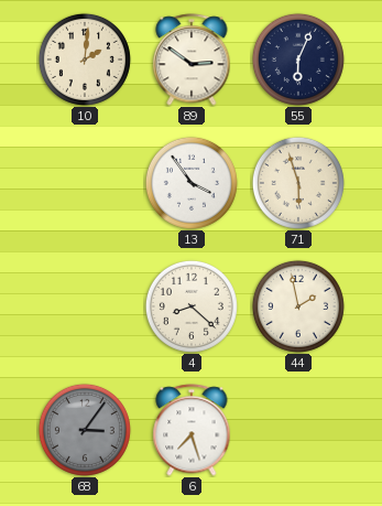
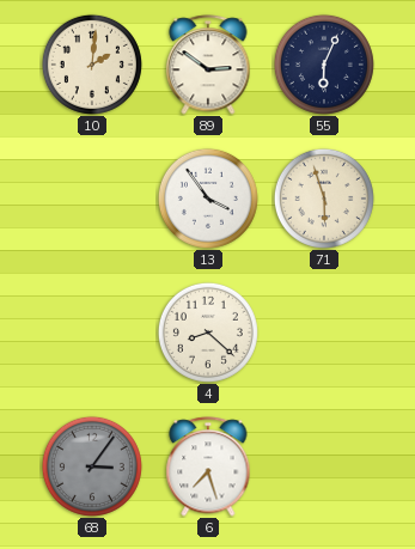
44: 1:58 -> none
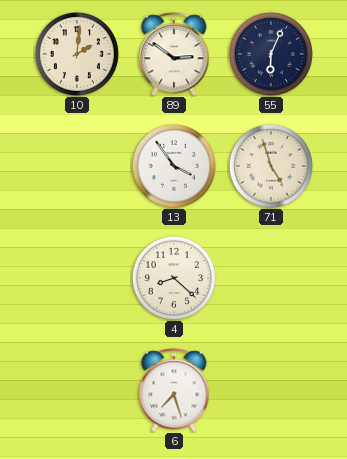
71: 5:57 -> 4:57
68: 3:06 -> none
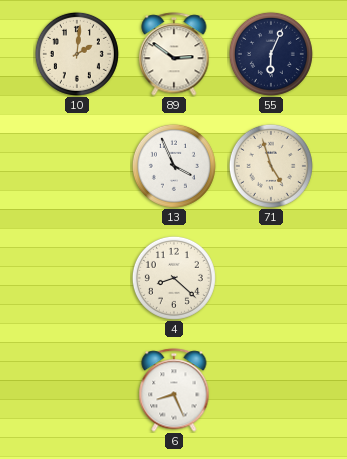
13: 3:54 -> 3:56
6: 7:27 -> 8:26
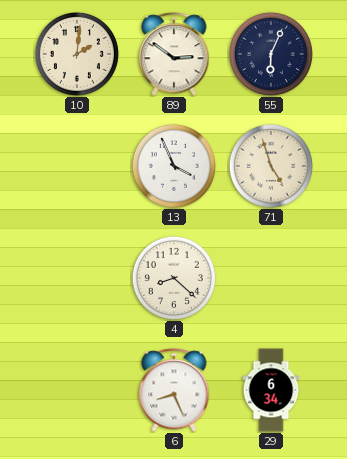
29: none -> 6:34
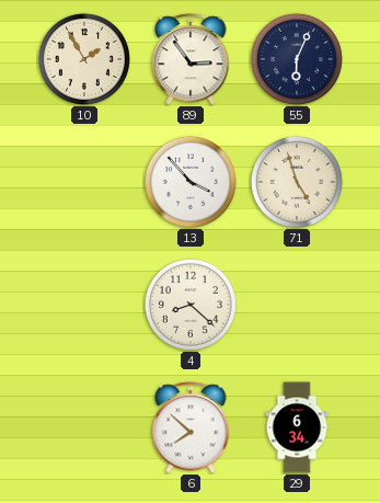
10: 2:01 -> 1:55
89: 2:51 -> 2:54
13: 3:56 -> 3:53
6: 8:26 -> 7:52
